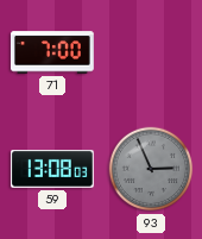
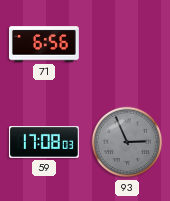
71: 7:00 -> 6:56
59: 13:08 -> 17:08
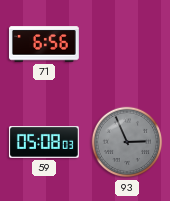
59: 17:08 -> 05:08
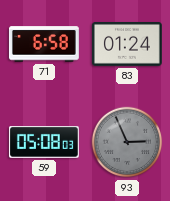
71: 6:56 -> 6:58
83: none -> 01:24
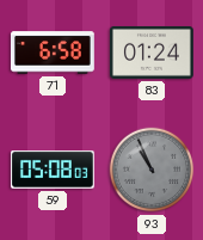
93: 2:56 -> 10:56
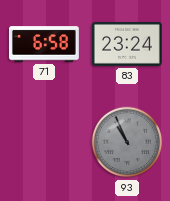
83: 01:24 -> 23:24
59: 05:08 -> none
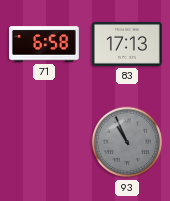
83: 23:24 -> 17:13
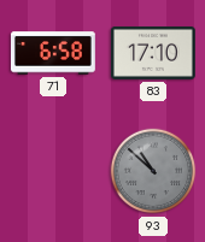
83: 17:13 -> 17:10
93: 10:56 -> 10:52
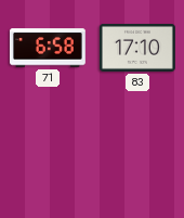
93: 10:52 -> none
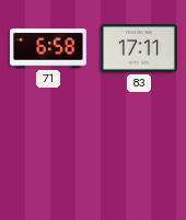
83: 17:10 -> 17:11
